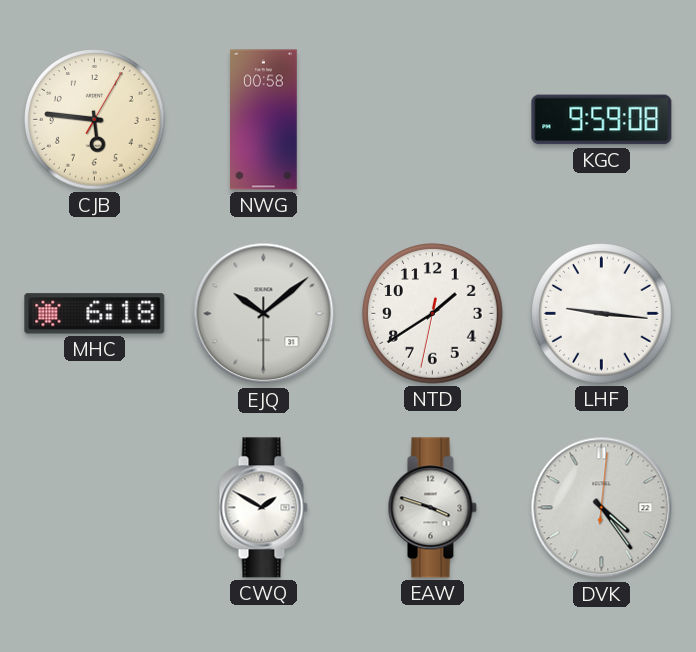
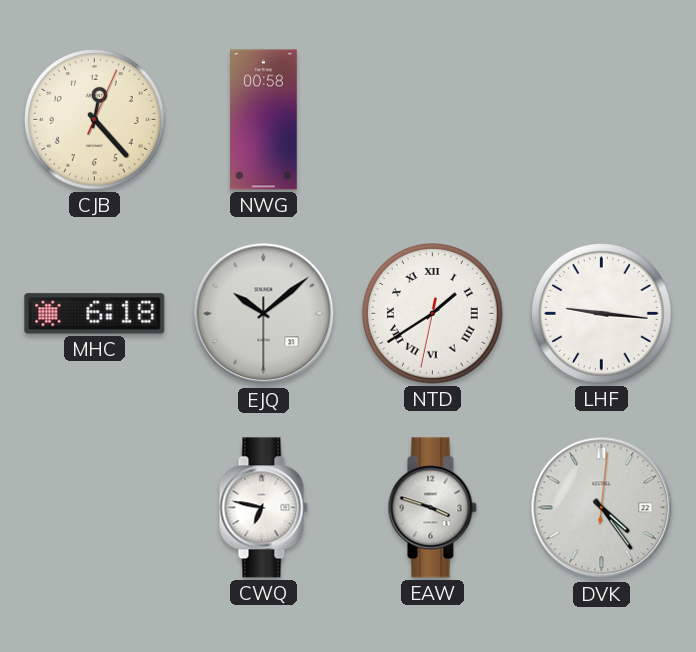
CJB: 5:46 -> 12:23
KGC: 9:59 -> none
NTD numerals: Arabic -> Roman
CWQ: 1:50 -> 6:47
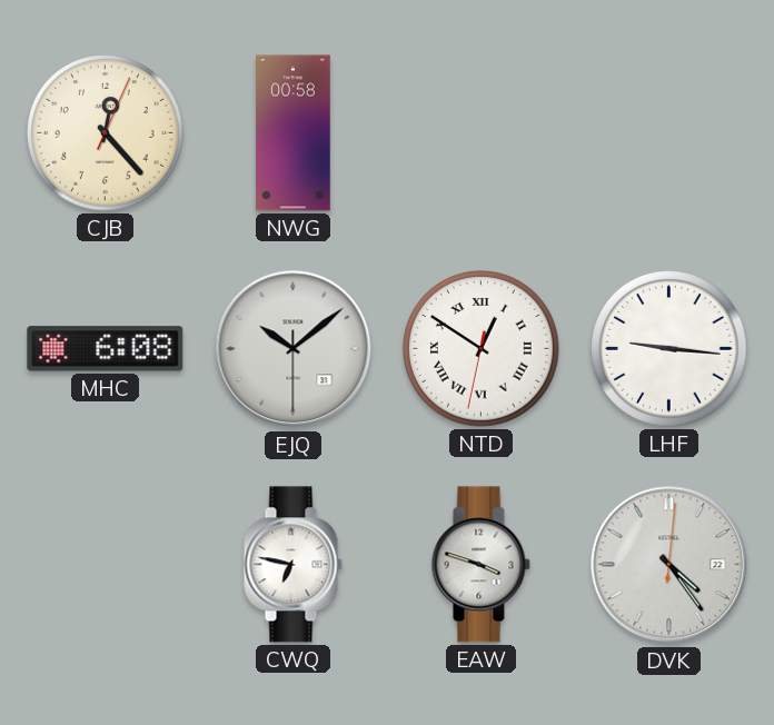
MHC: 6:18 -> 6:08
NTD: 1:39 -> 12:50
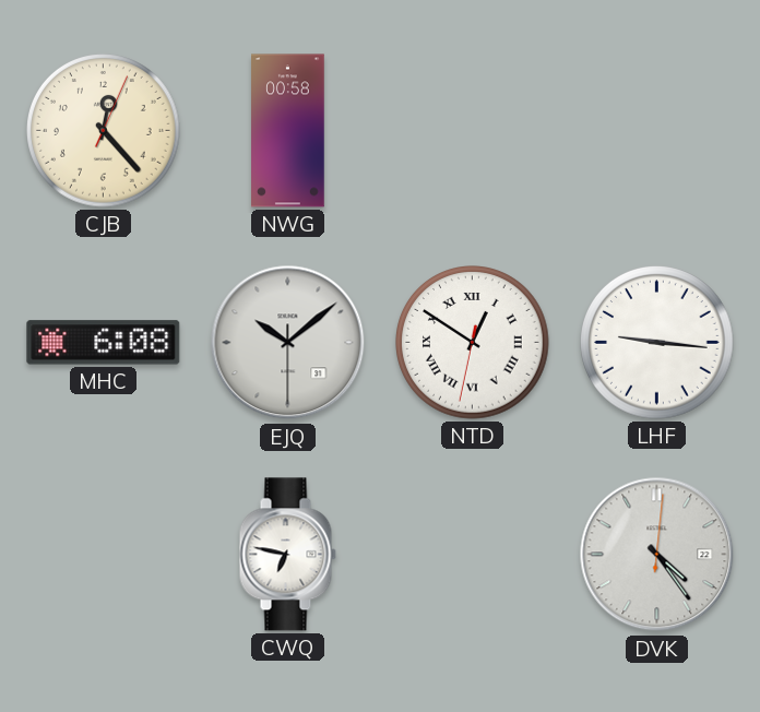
EAW: 3:48 -> none
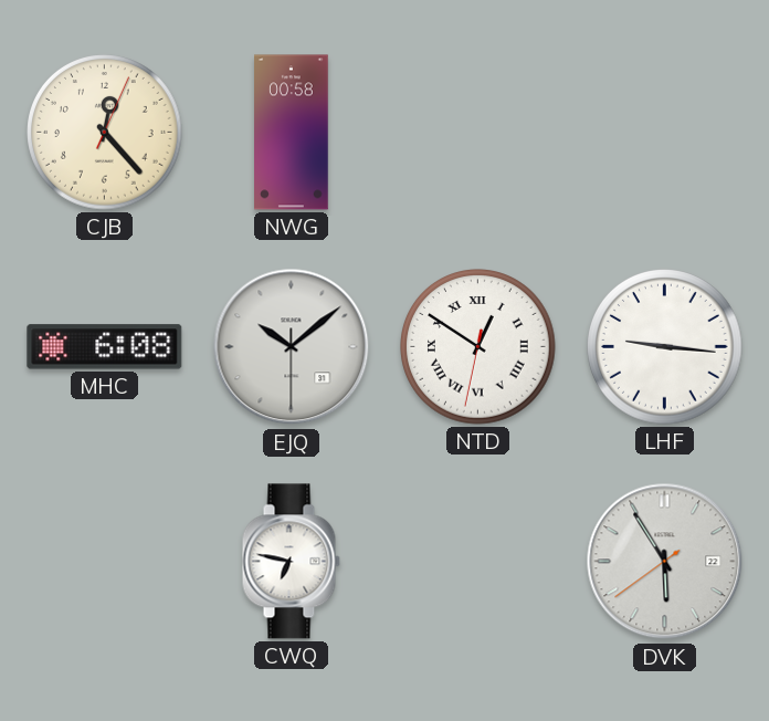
DVK: 4:24 -> 5:54
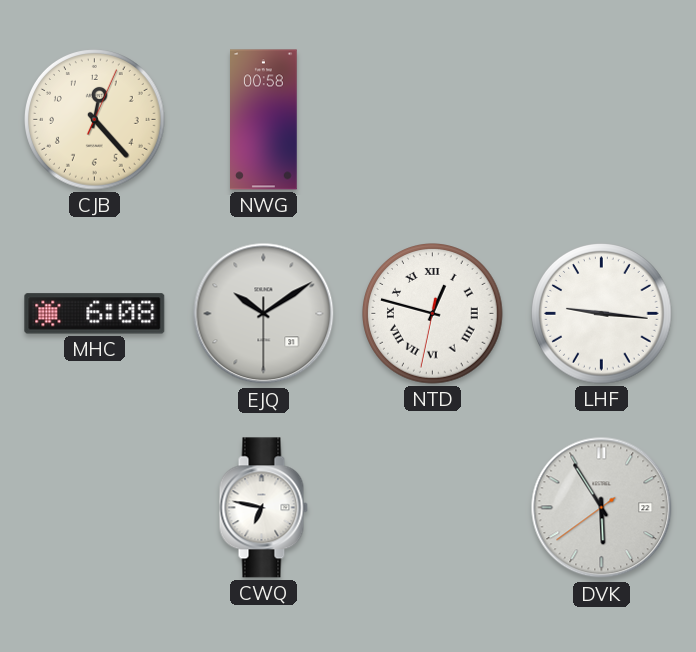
EJQ: 10:08 -> 10:09
NTD: 12:50 -> 12:47
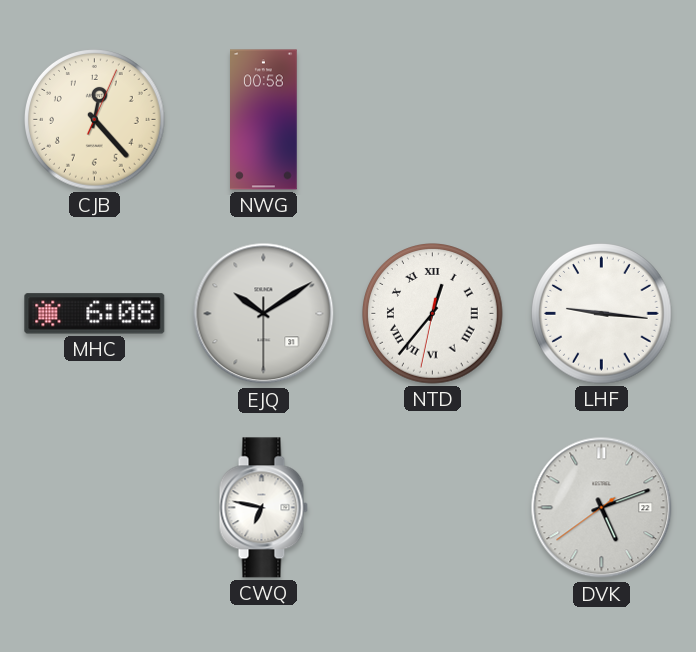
NTD: 12:47 -> 12:36
DVK: 5:54 -> 5:11
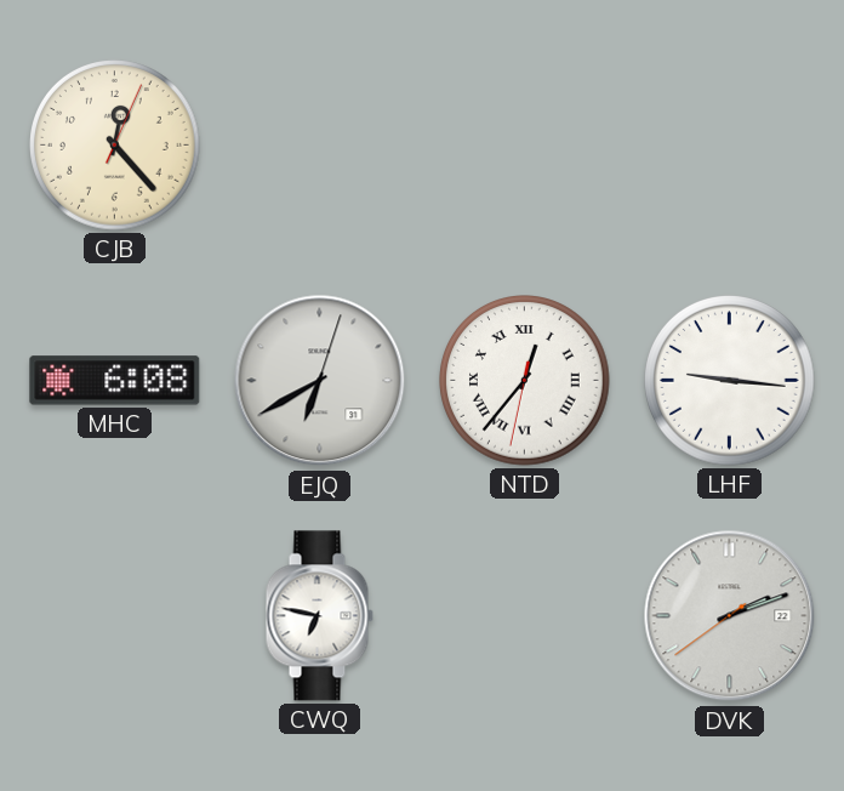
NWG: 00:58 -> none
EJQ: 10:09 -> 6:40
DVK: 5:11 -> 2:11
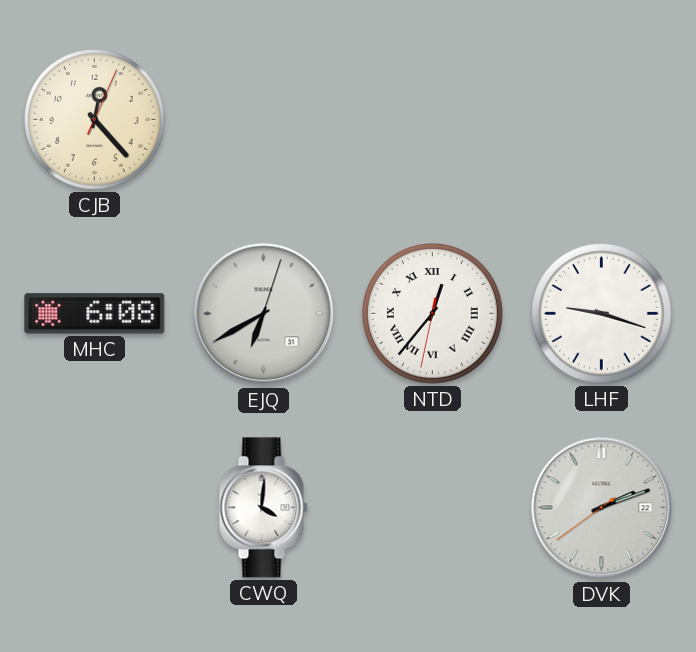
LHF: 9:16 -> 9:18
CWQ: 6:47 -> 4:01
